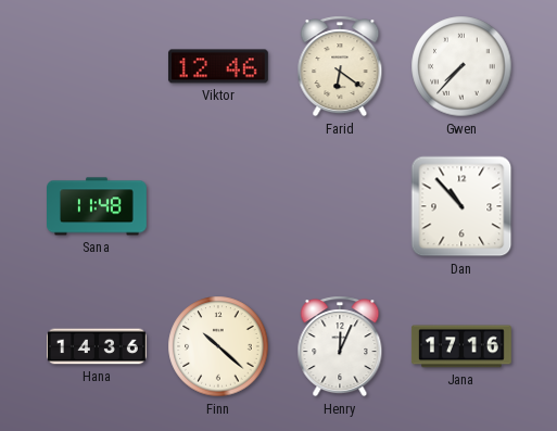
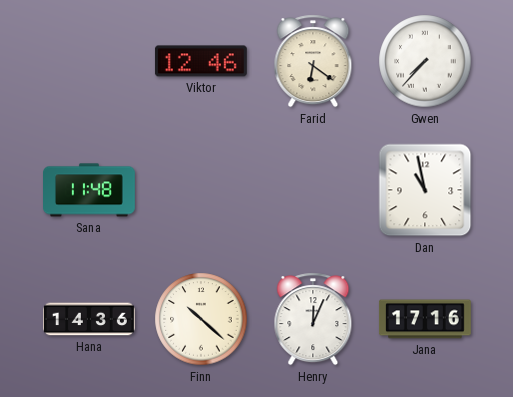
Dan: 10:53 -> 10:58
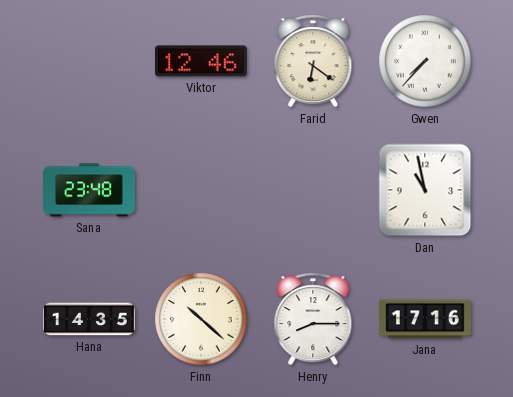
Sana: 11:48 -> 23:48
Hana: 14:36 -> 14:35
Henry: 12:04 -> 8:15
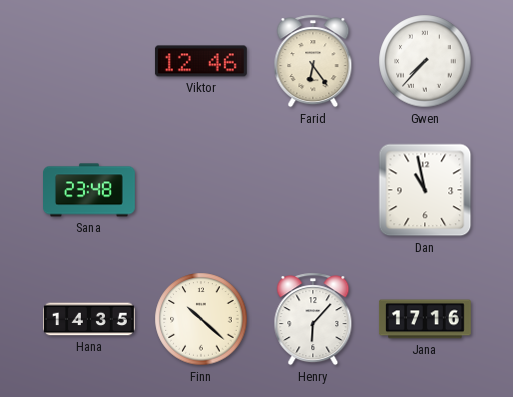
Farid: 6:21 -> 6:24
Henry: 8:15 -> 6:07
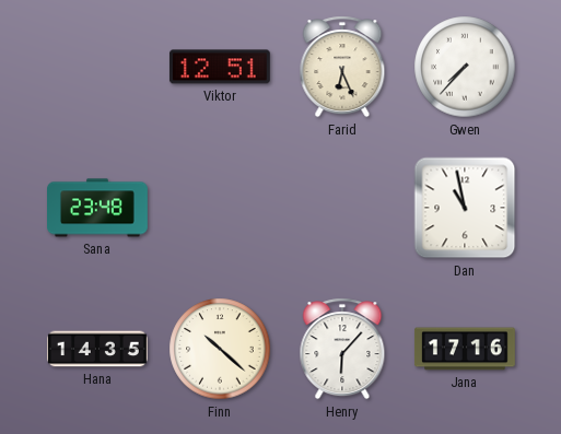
Viktor: 12:46 -> 12:51
Farid: 6:24 -> 6:26
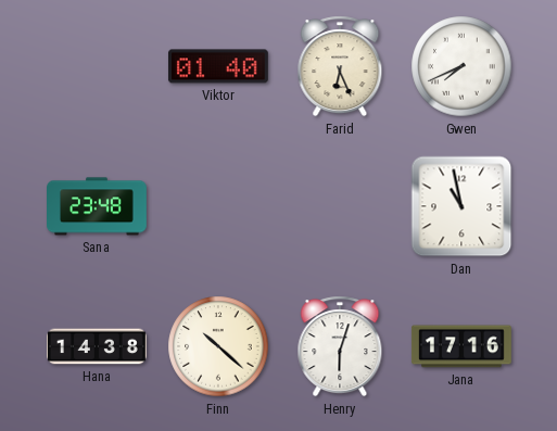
Viktor: 12:51 -> 01:40
Gwen: 7:37 -> 7:41
Hana: 14:35 -> 14:38
Henry: 6:07 -> 6:03
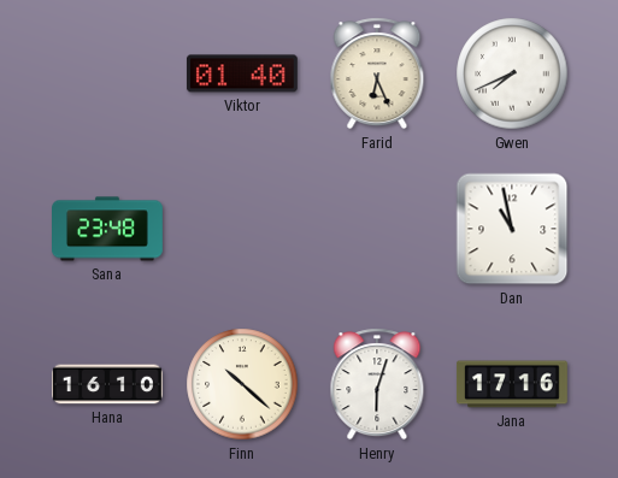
Hana: 14:38 -> 16:10
